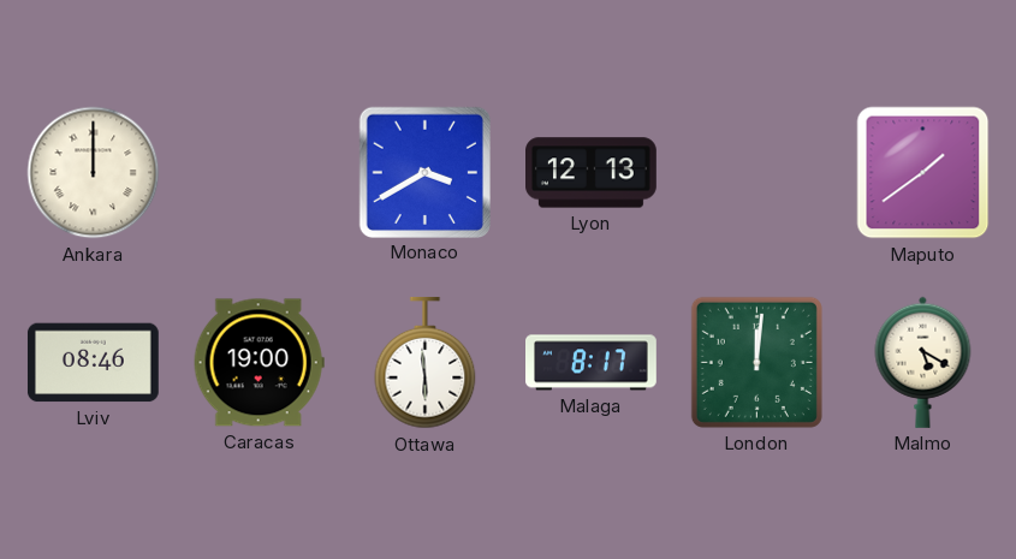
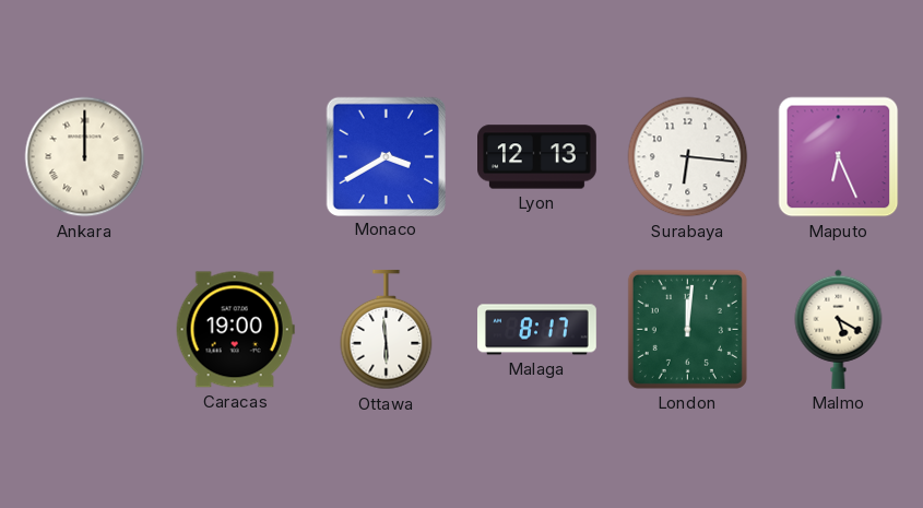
Surabaya: none -> 6:16
Maputo: 1:39 -> 6:26
Lviv: 08:46 -> none
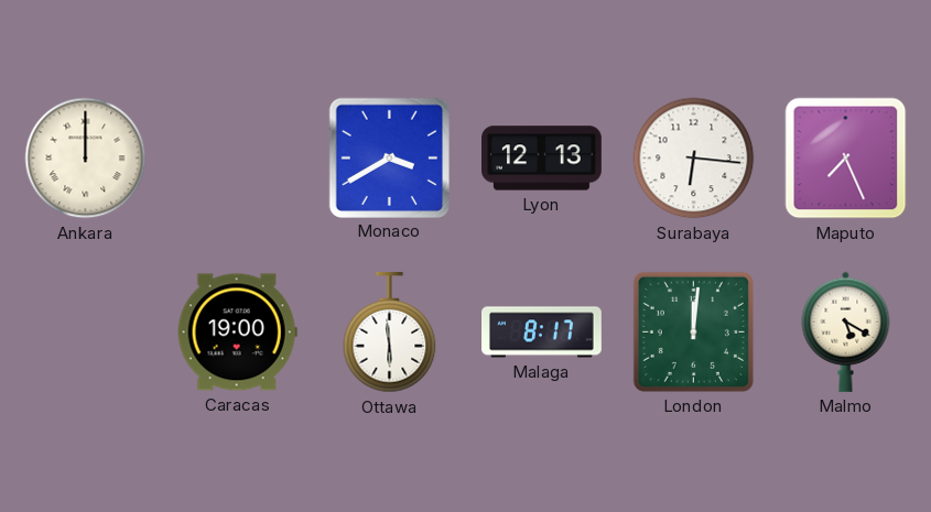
Maputo: 6:26 -> 7:26
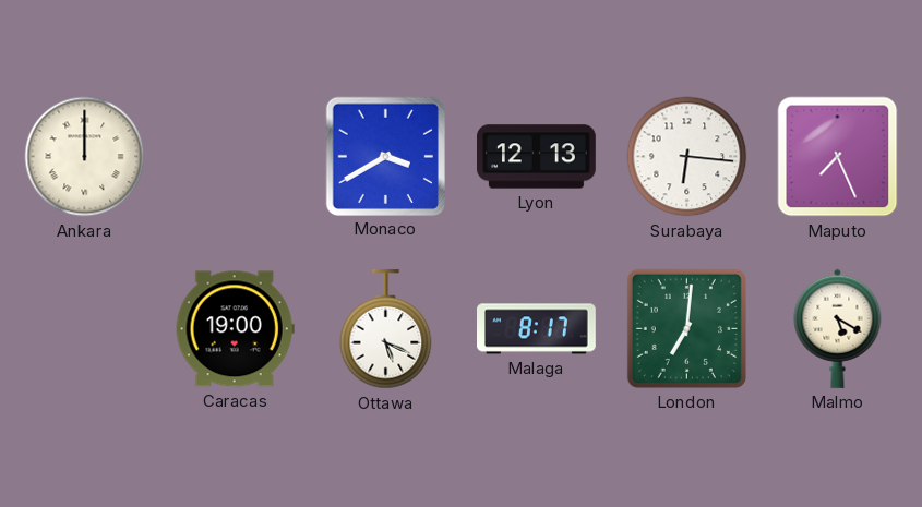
Ottawa: 5:59 -> 5:19
London: 12:01 -> 7:01
